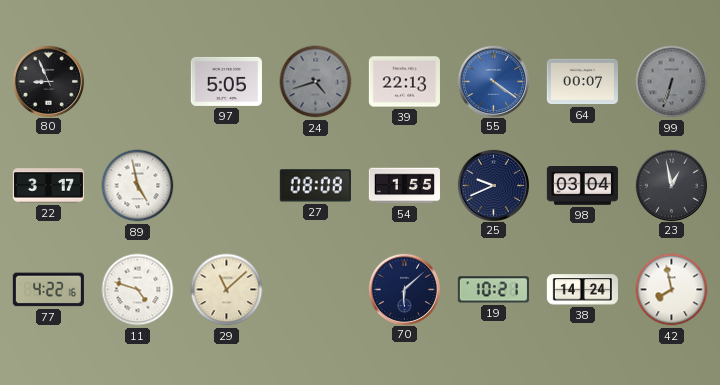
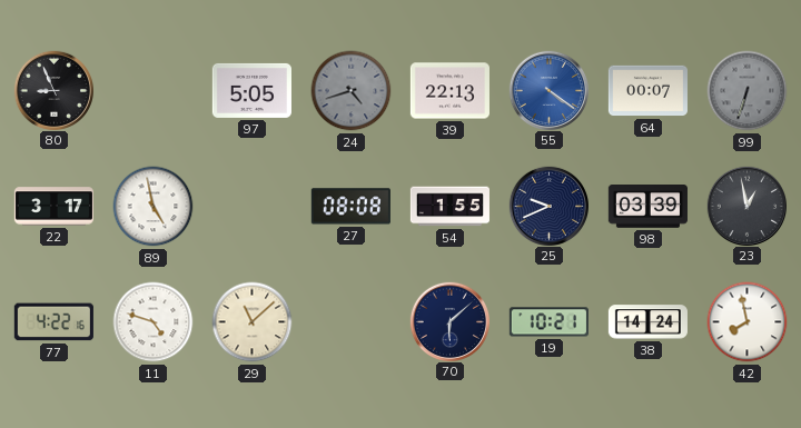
98: 03:04 -> 03:39
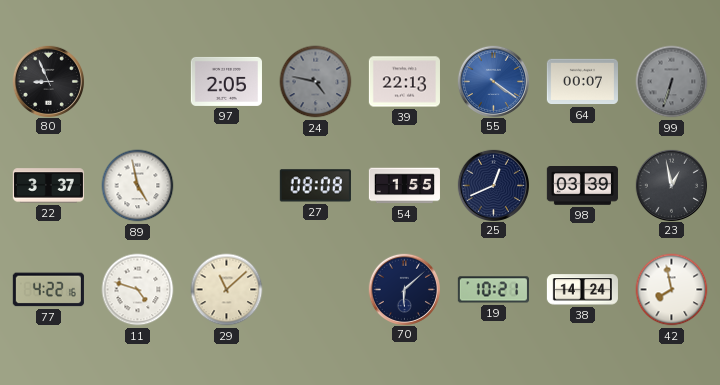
97: 5:05 -> 2:05
24: 4:42 -> 4:47
22: 3:17 -> 3:37
25: 9:41 -> 12:41
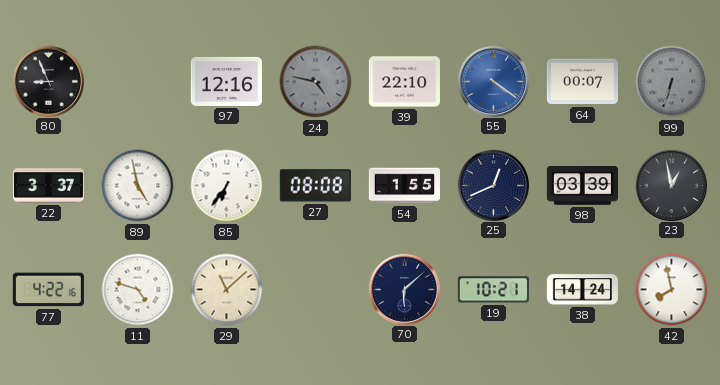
97: 2:05 -> 12:16
39: 22:13 -> 22:10
85: none -> 6:36
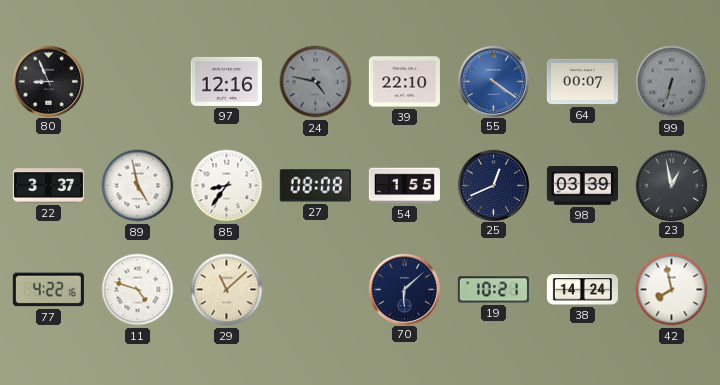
85: 6:36 -> 8:36
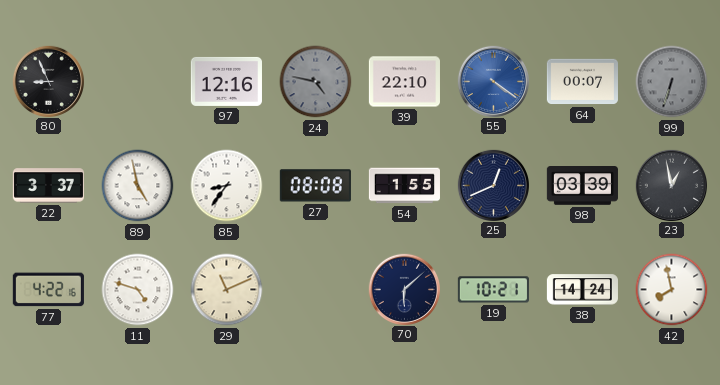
29: 11:08 -> 11:11
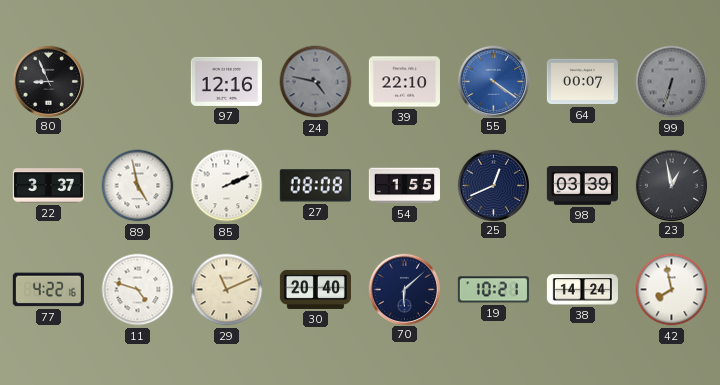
85: 8:36 -> 2:11
30: none -> 20:40
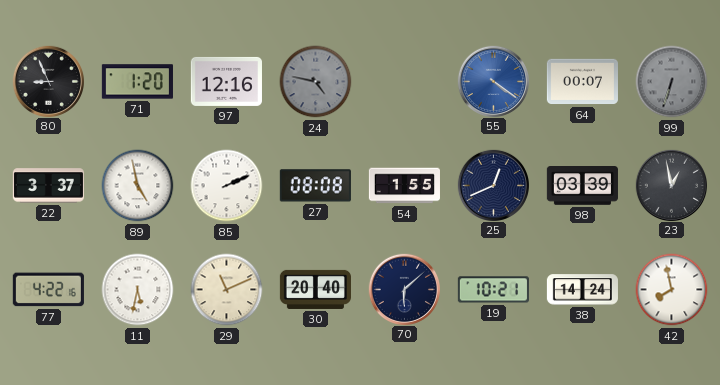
71: none -> 1:20
39: 22:10 -> none
11: 4:48 -> 5:32
